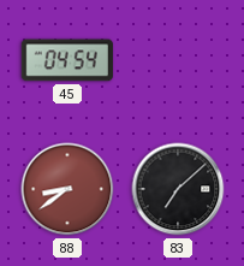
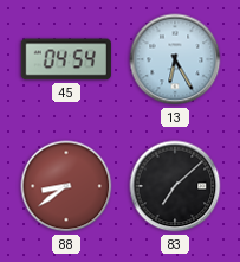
13: none -> 6:25
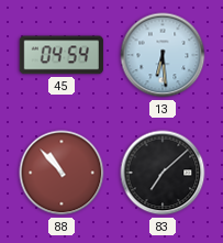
13: 6:25 -> 6:29
88: 8:39 -> 10:53
